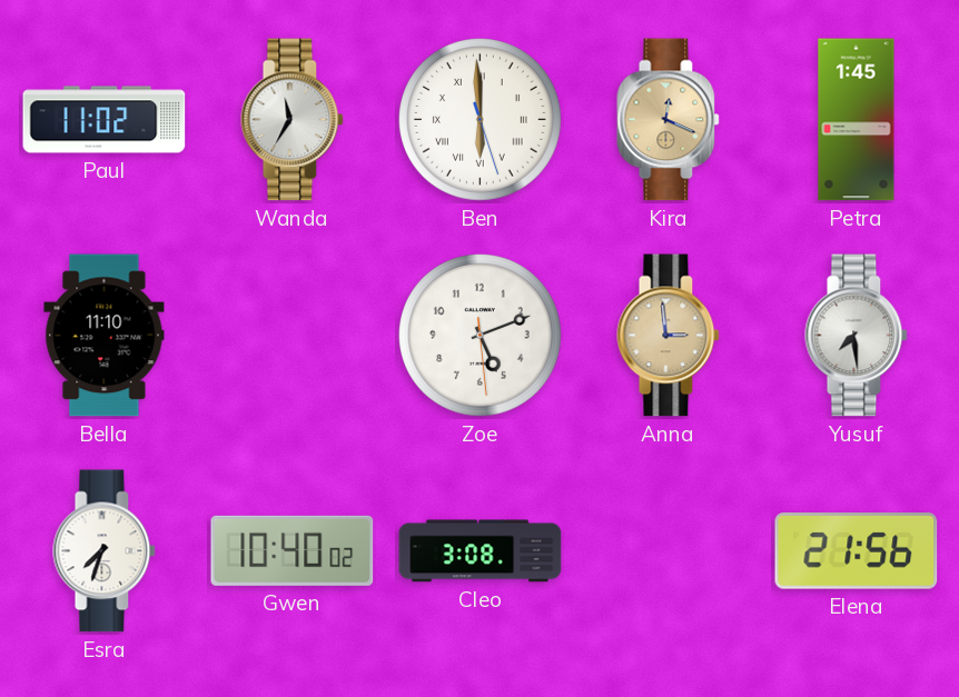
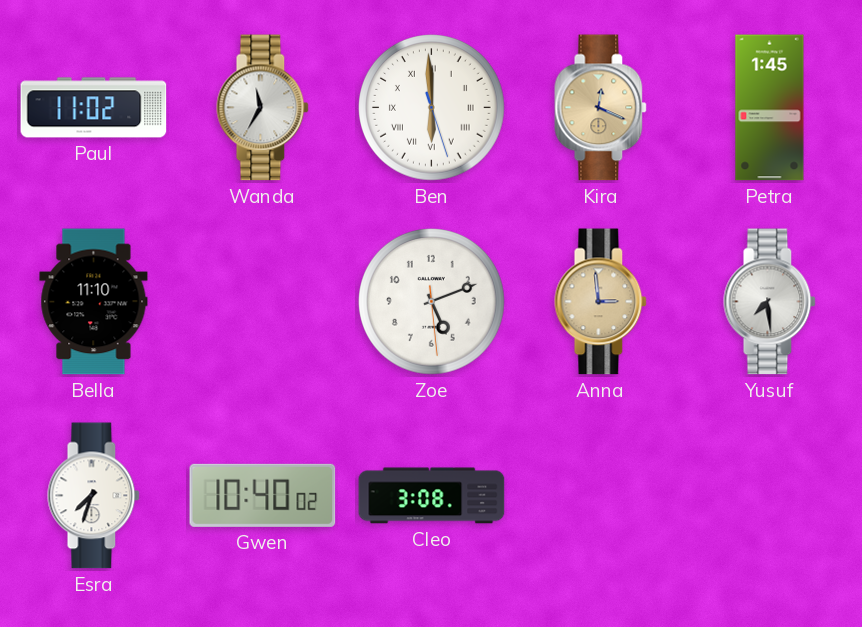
Elena: 21:56 -> none
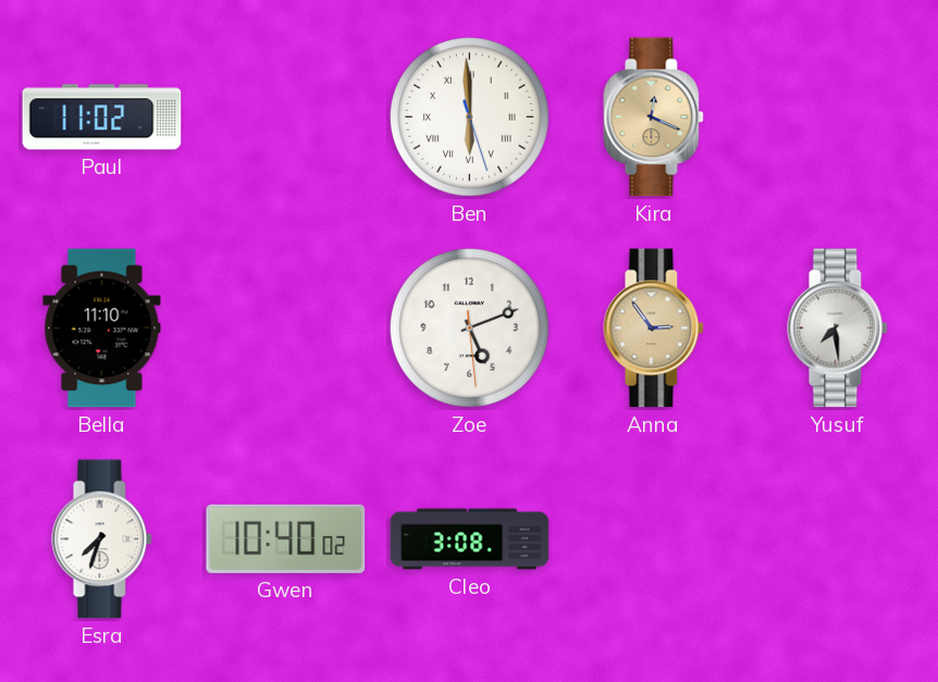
Wanda: 11:35 -> none
Petra: 1:45 -> none
Anna: 2:59 -> 2:54
